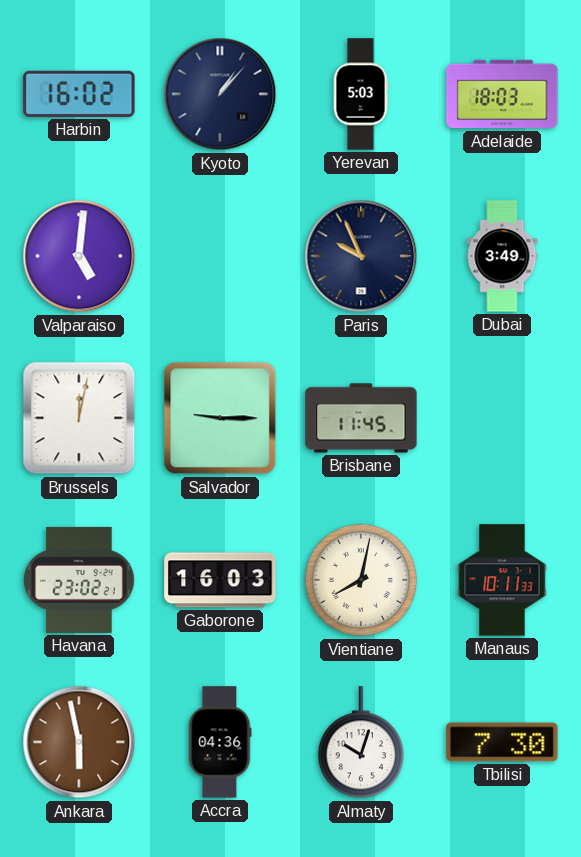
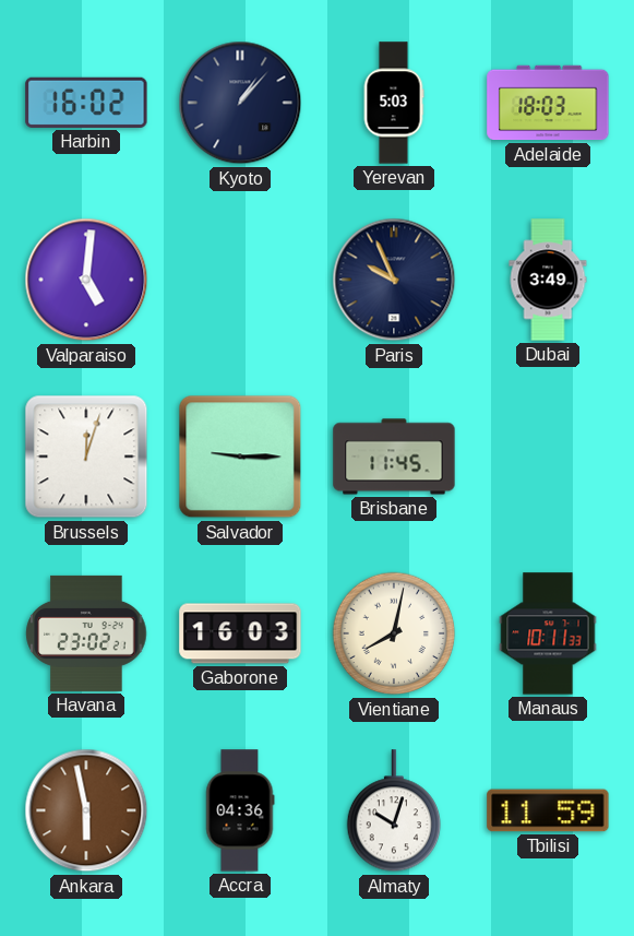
Brussels: 12:02 -> 12:03
Tbilisi: 7:30 -> 11:59
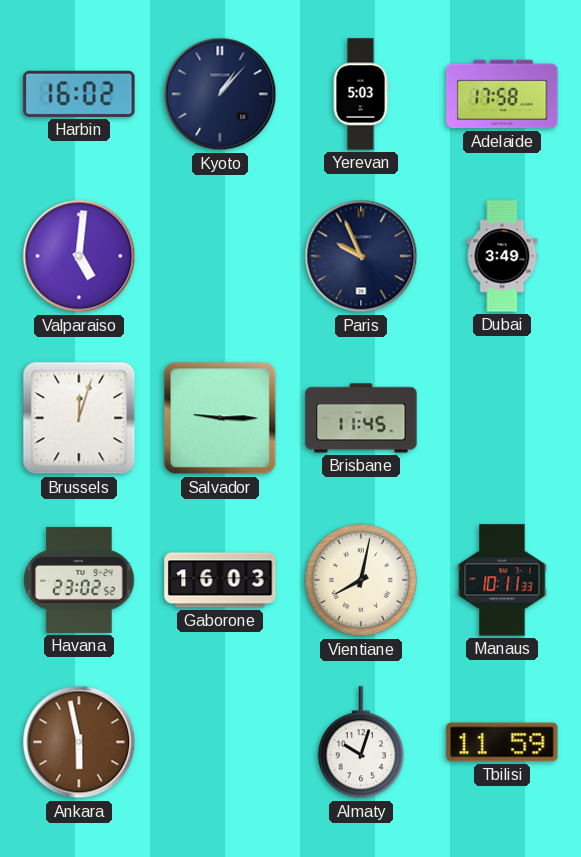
Adelaide: 18:03 -> 17:58
Havana: 23:02:21 -> 23:02:52
Accra: 04:36 -> none
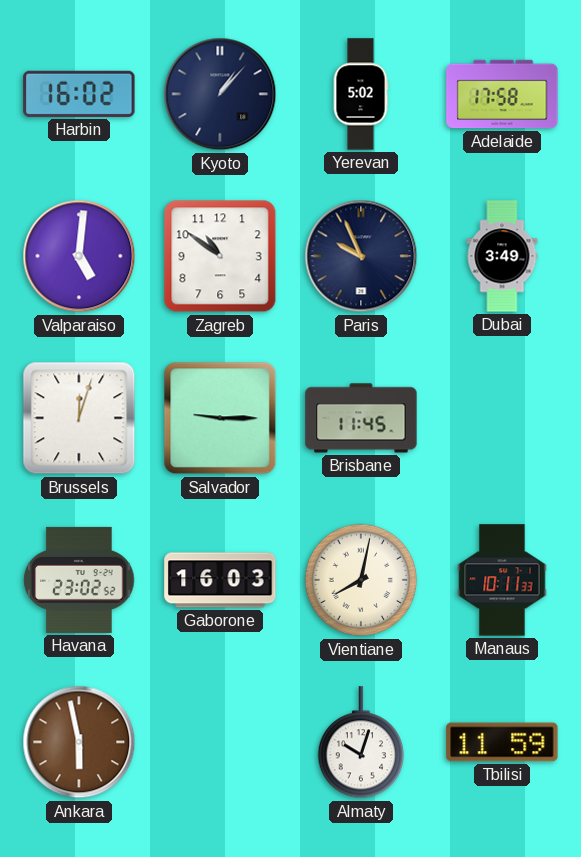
Yerevan: 5:03 -> 5:02
Zagreb: none -> 10:51
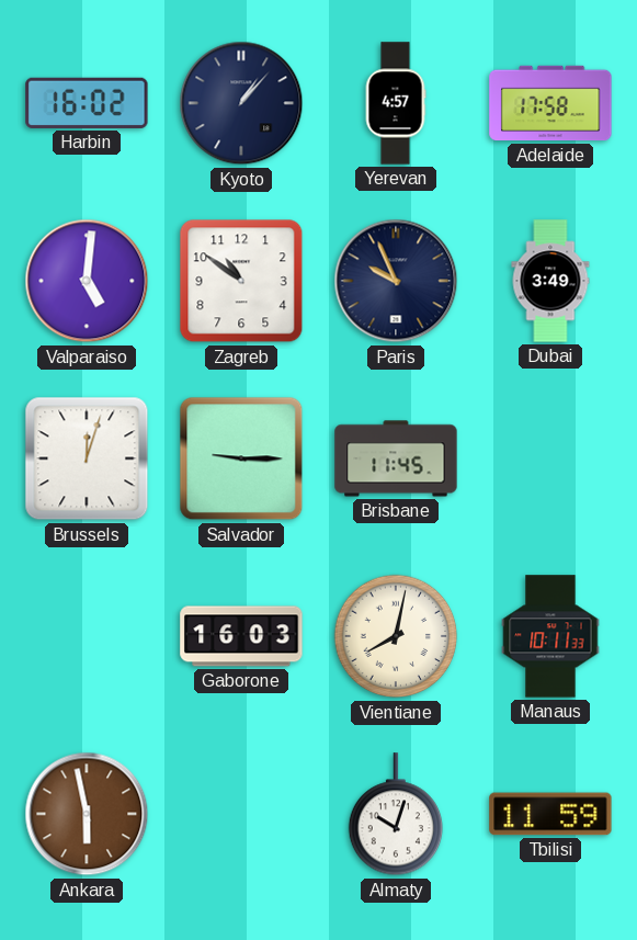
Yerevan: 5:02 -> 4:57
Havana: 23:02 -> none
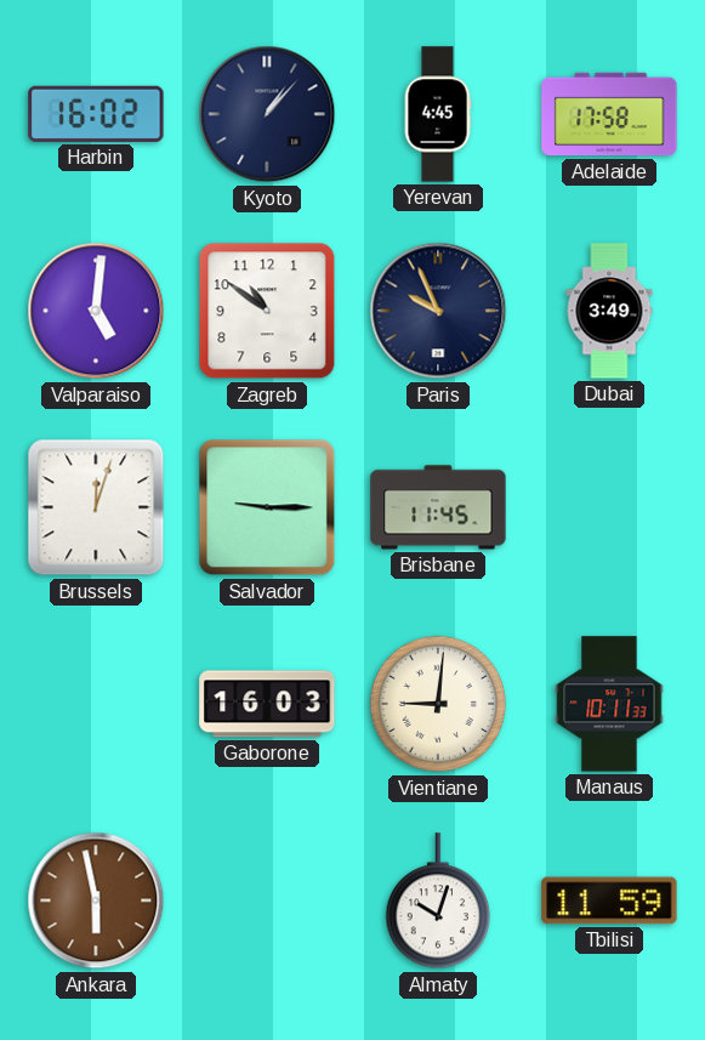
Yerevan: 4:57 -> 4:45
Vientiane: 8:02 -> 9:01
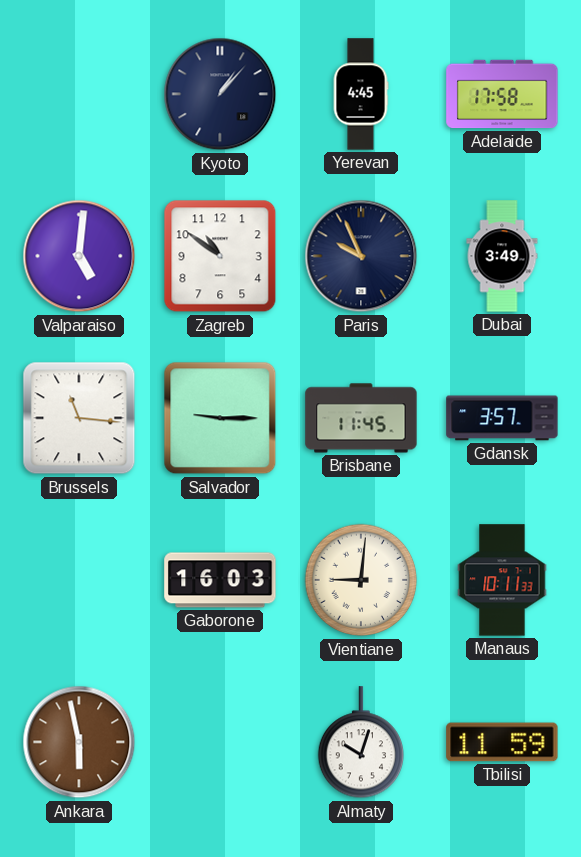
Harbin: 16:02 -> none
Brussels: 12:03 -> 11:16
Gdansk: none -> 3:57
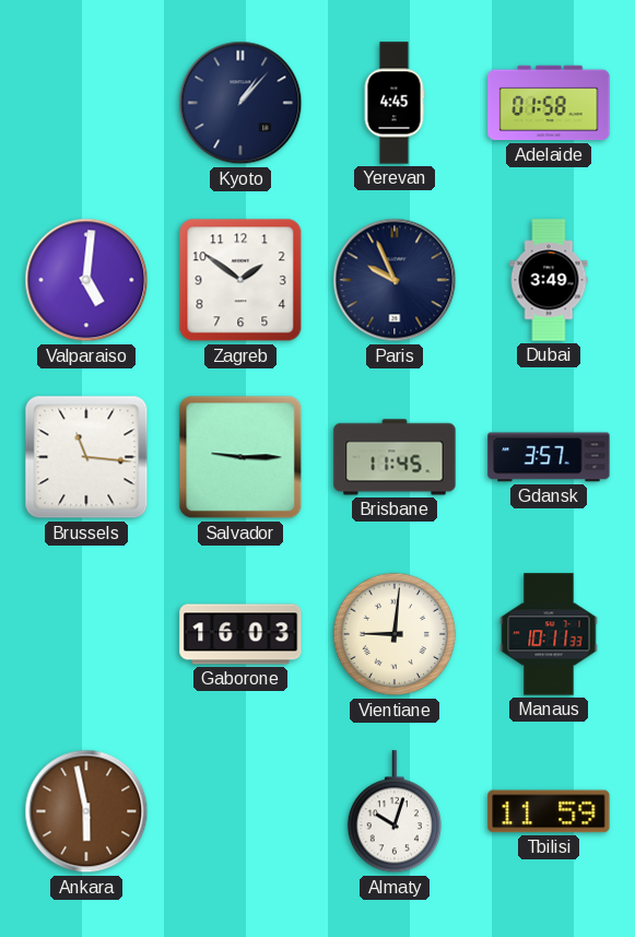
Adelaide: 17:58 -> 01:58
Zagreb: 10:51 -> 1:51
